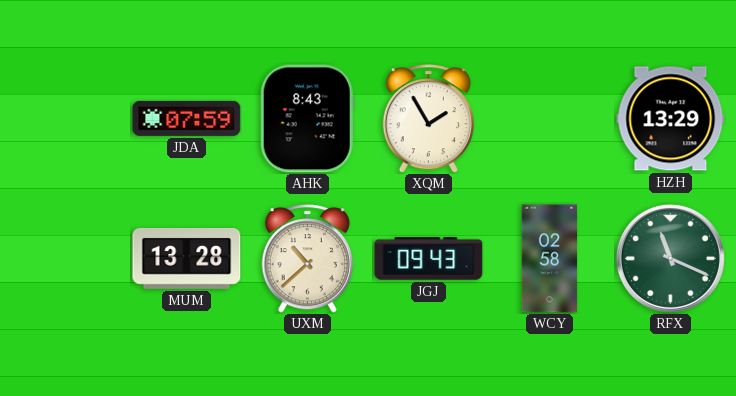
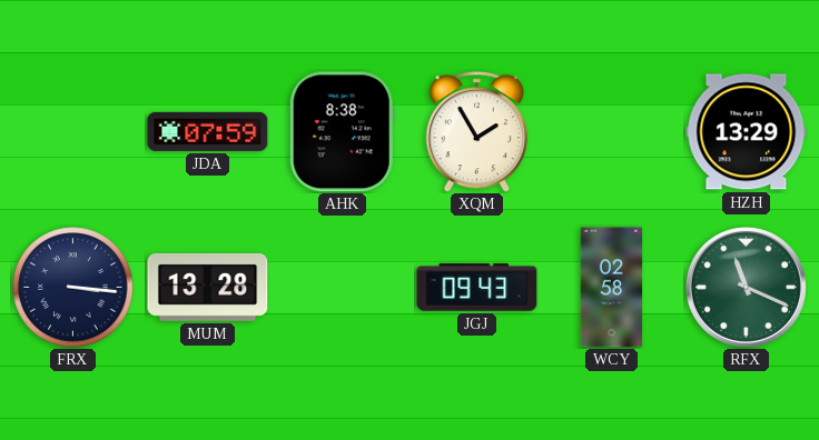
AHK: 8:43 -> 8:38
FRX: none -> 3:16
UXM: 10:38 -> none
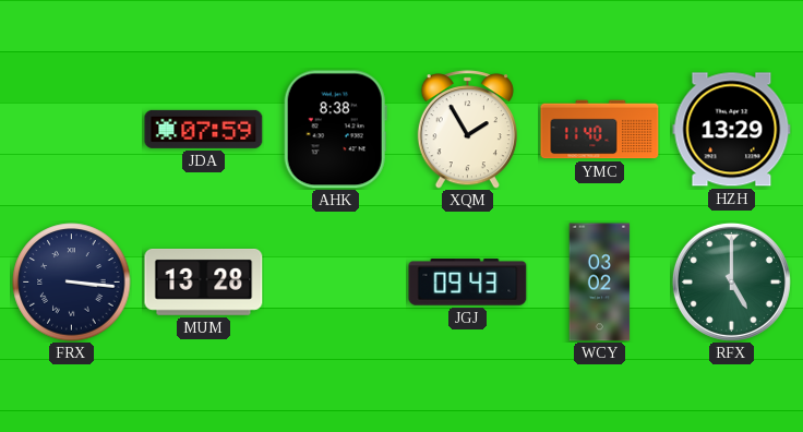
YMC: none -> 11:40
WCY: 02:58 -> 03:02
RFX: 11:19 -> 5:00
